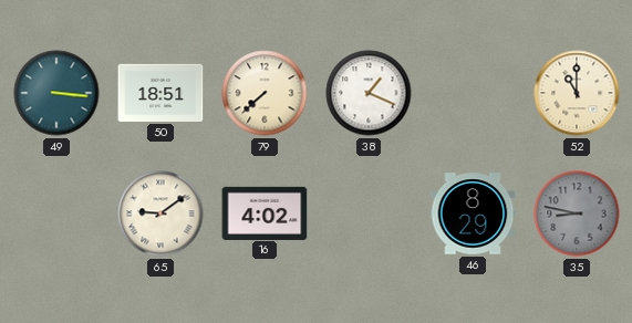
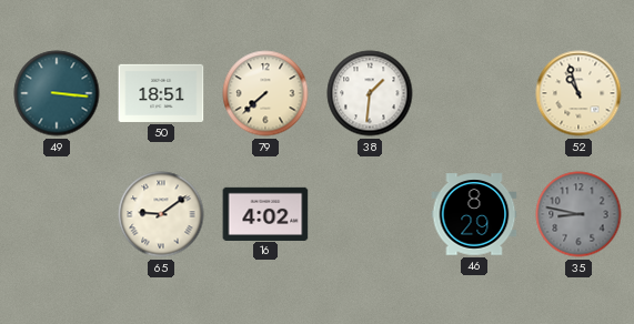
38: 1:19 -> 1:31
52: 11:00 -> 10:57
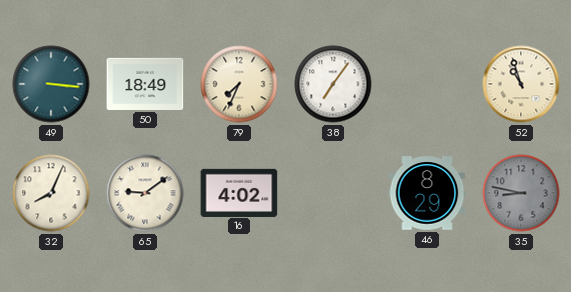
50: 18:51 -> 18:49
79: 7:38 -> 7:34
38: 1:31 -> 7:06
32: none -> 8:04
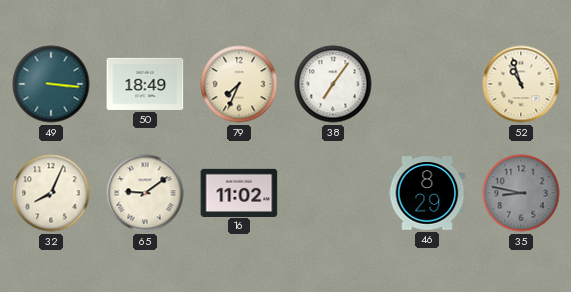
16: 4:02 -> 11:02
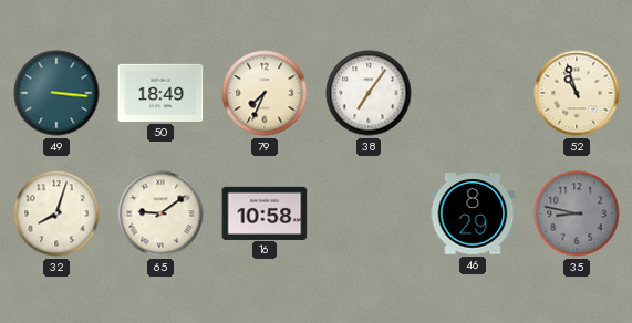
32: 8:04 -> 8:03
16: 11:02 -> 10:58
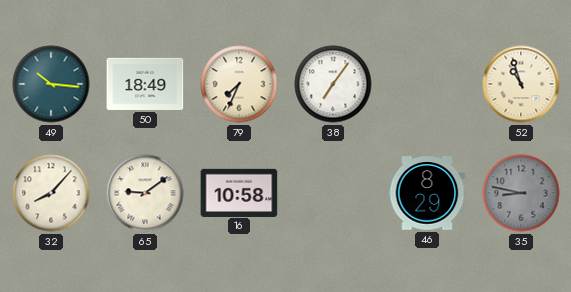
49: 3:16 -> 10:16
32: 8:03 -> 8:07
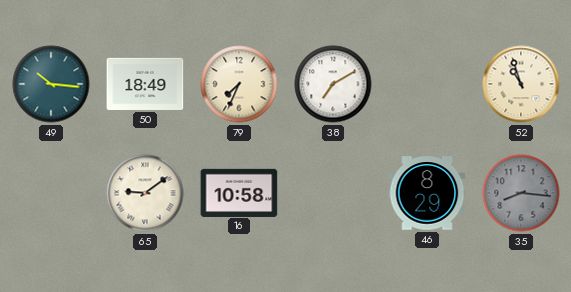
38: 7:06 -> 7:10
32: 8:07 -> none
35: 8:47 -> 8:16
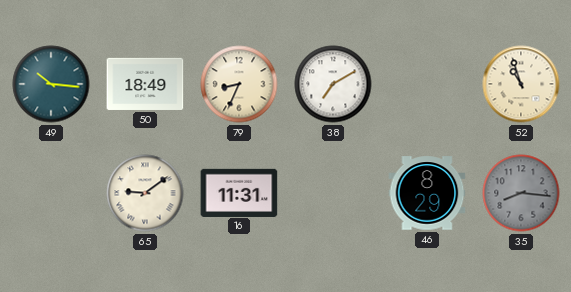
79: 7:34 -> 8:34
16: 10:58 -> 11:31
